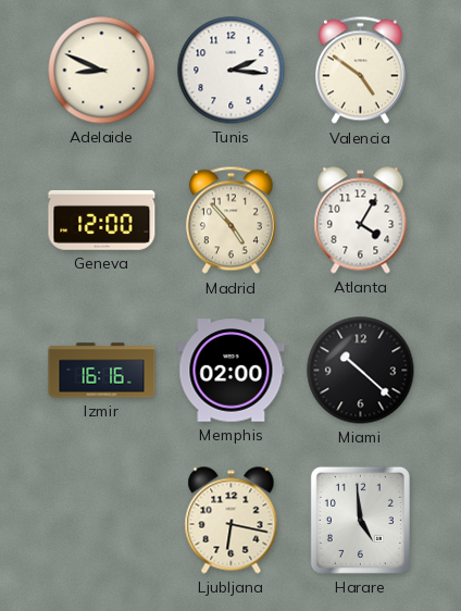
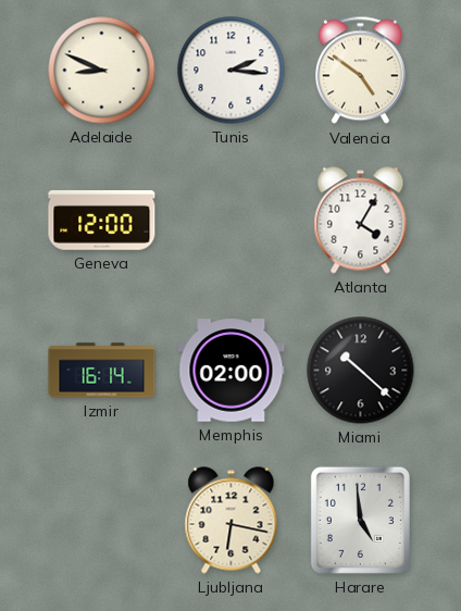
Madrid: 4:53 -> none
Izmir: 16:16 -> 16:14
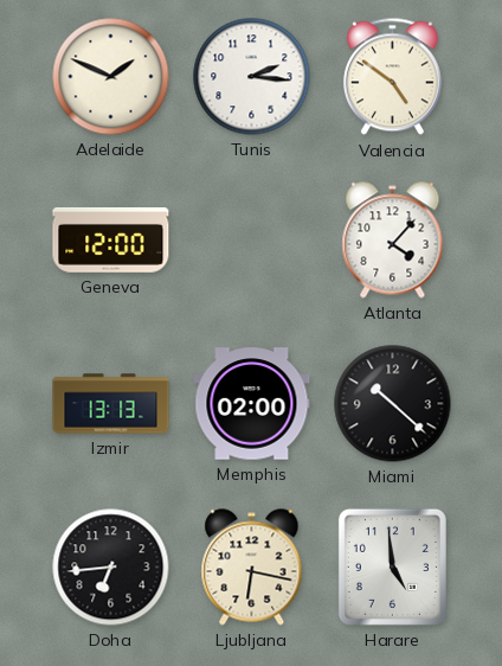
Adelaide: 8:49 -> 1:49
Atlanta: 4:05 -> 4:07
Izmir: 16:14 -> 13:13
Doha: none -> 6:44
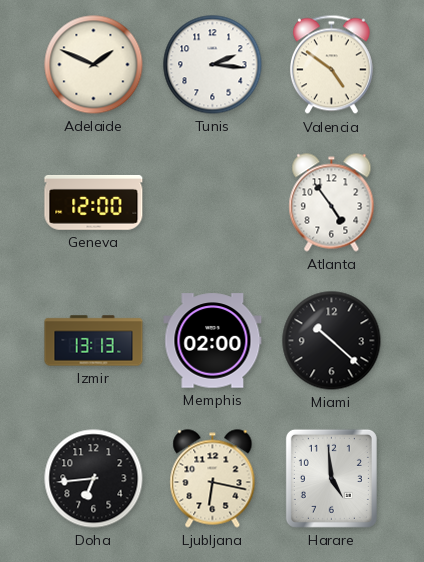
Atlanta: 4:07 -> 4:54
